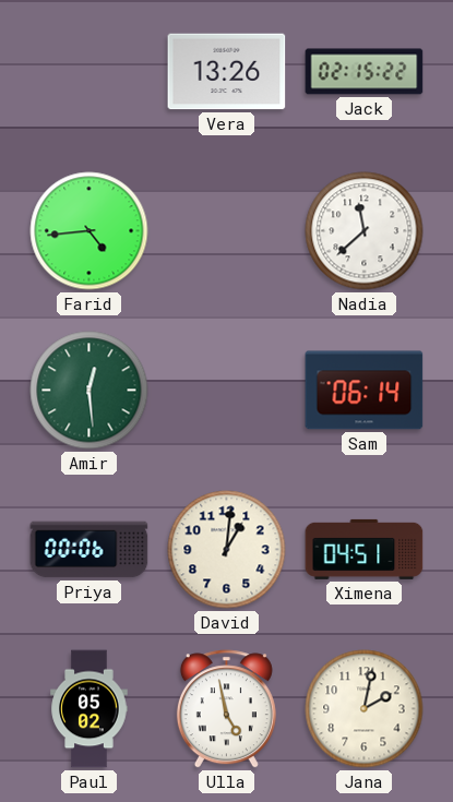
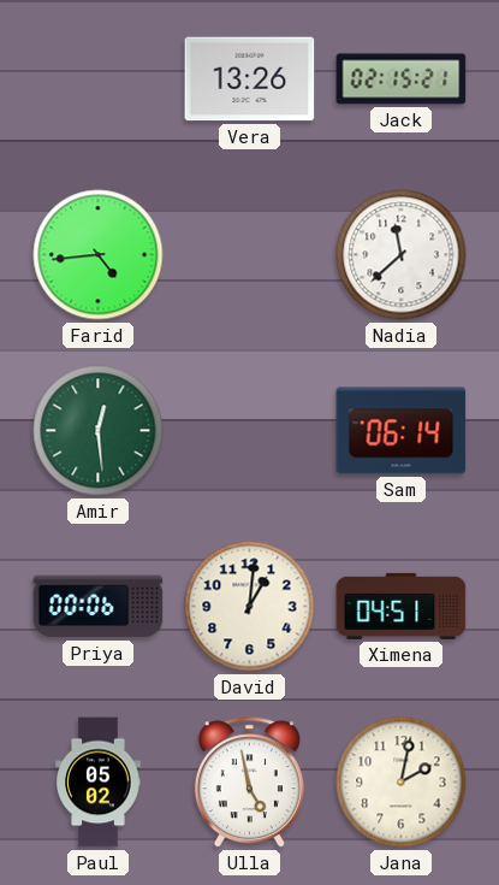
Jack: 02:15:22 -> 02:15:21
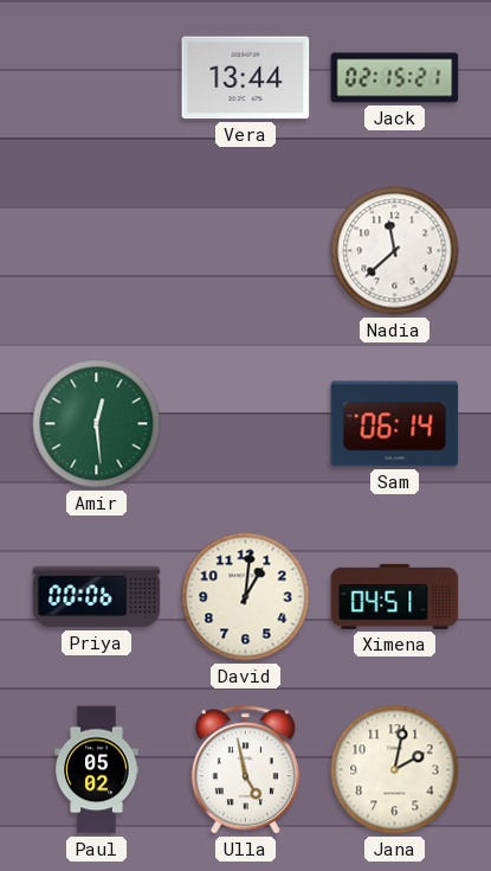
Vera: 13:26 -> 13:44
Farid: 4:44 -> none
